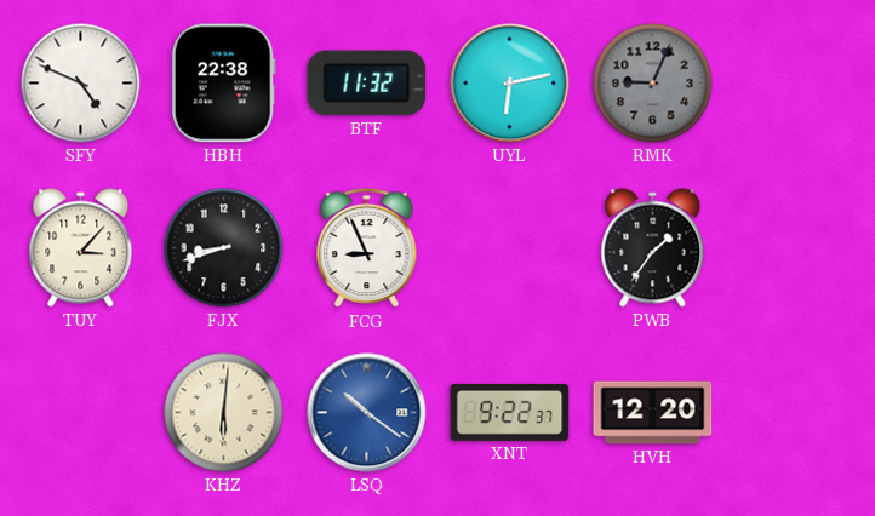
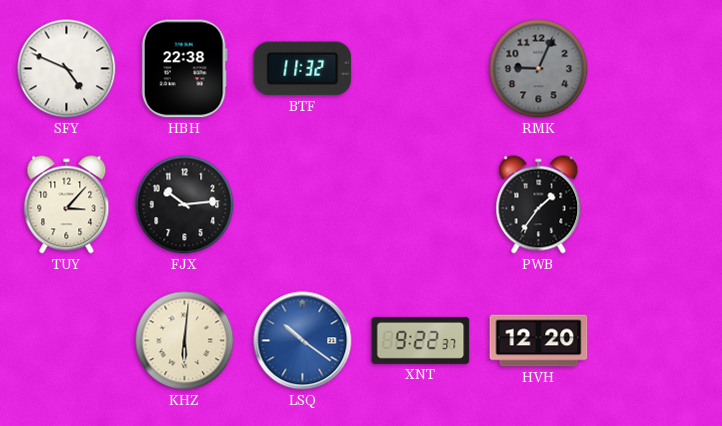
UYL: 6:13 -> none
FJX: 8:42 -> 10:14
FCG: 8:56 -> none
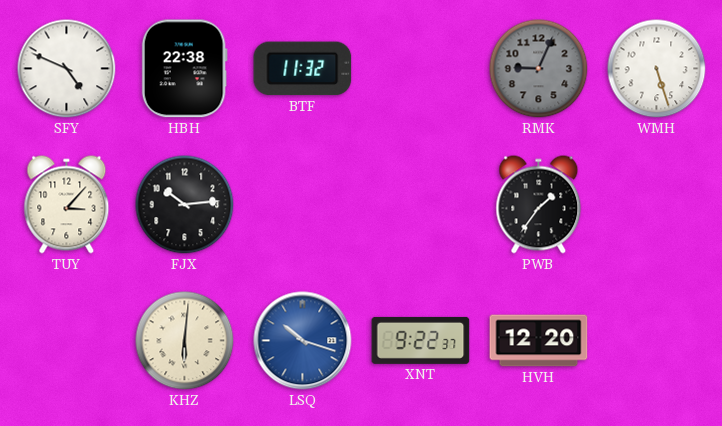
WMH: none -> 5:27
LSQ: 10:21 -> 10:18
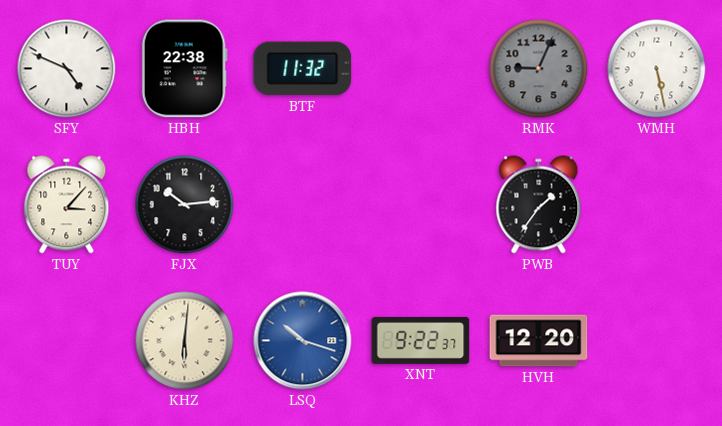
WMH: 5:27 -> 5:28
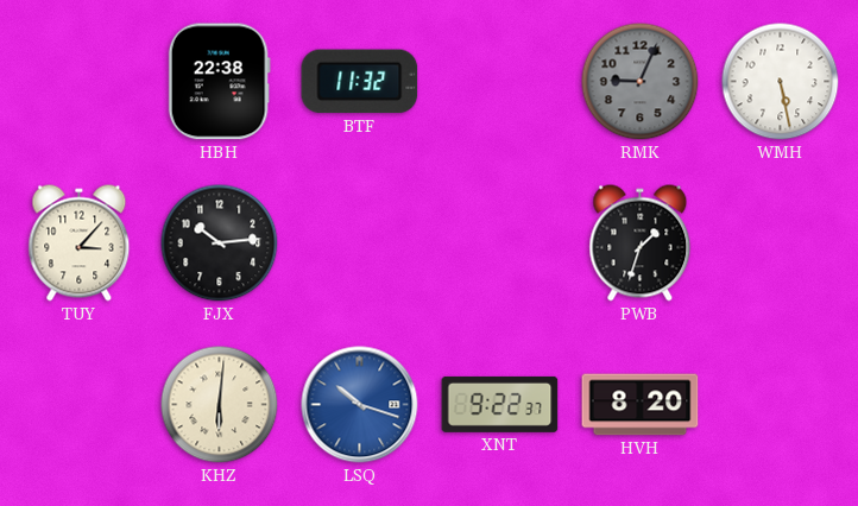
SFY: 4:49 -> none
PWB: 1:36 -> 1:33
HVH: 12:20 -> 8:20
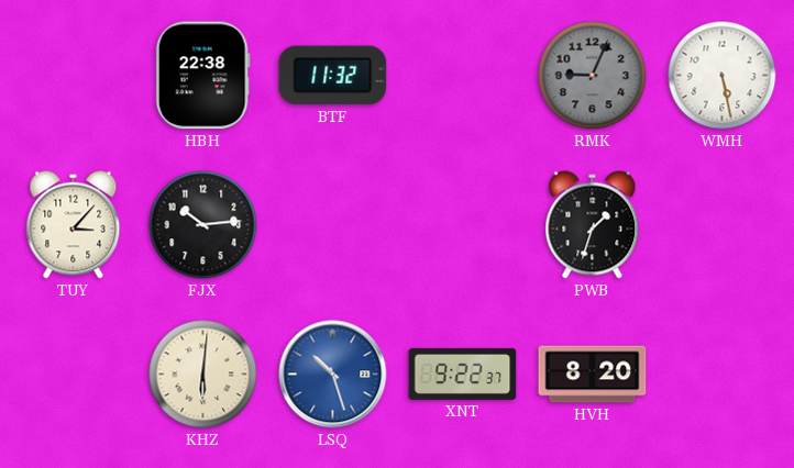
LSQ: 10:18 -> 10:27
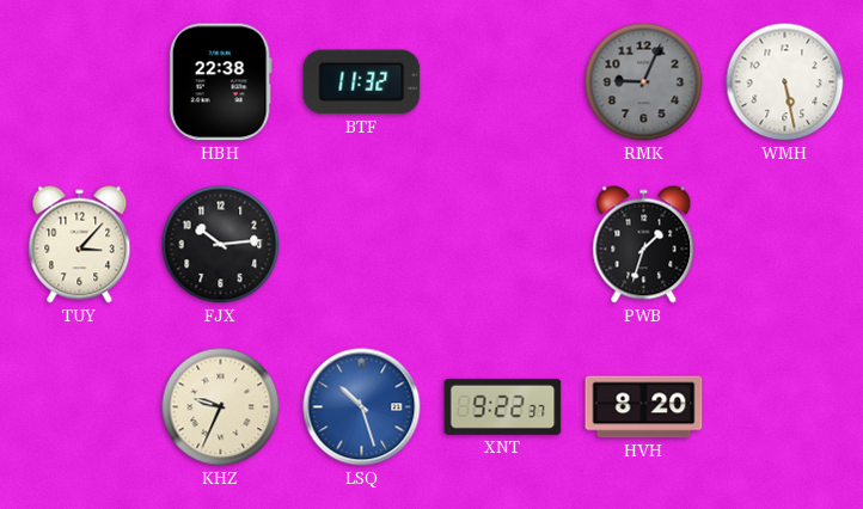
KHZ: 6:01 -> 9:34
